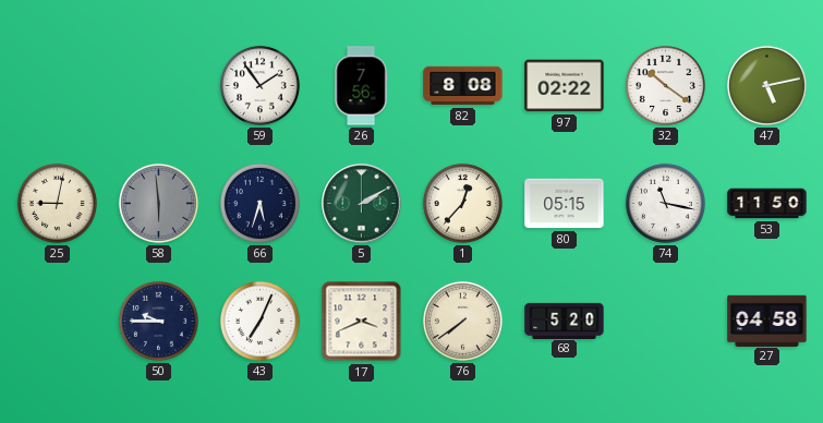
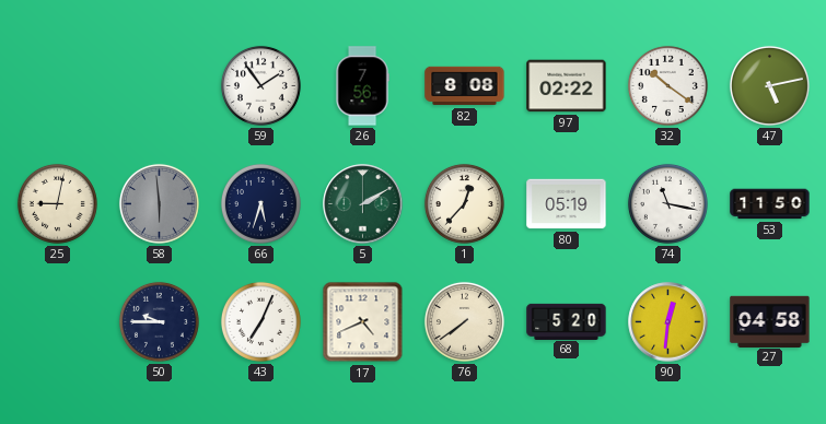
80: 05:15 -> 05:19
17: 3:41 -> 4:41
90: none -> 12:31
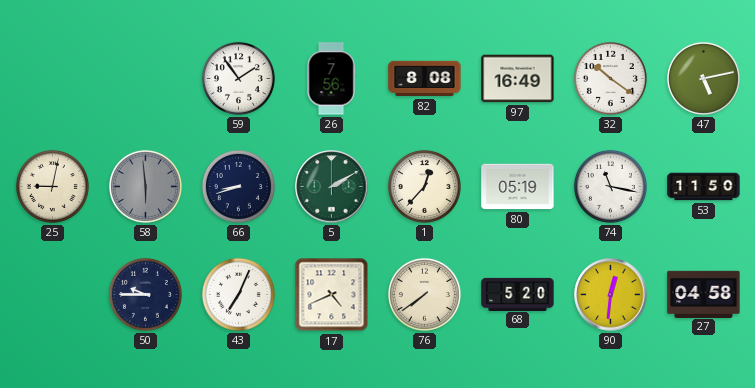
97: 02:22 -> 16:49
66: 5:33 -> 8:42
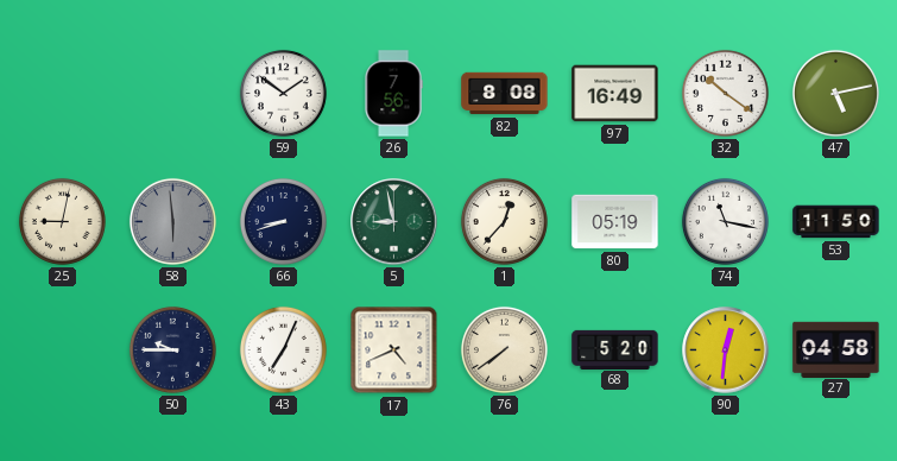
59: 1:54 -> 1:51
5: 2:10 -> 8:58
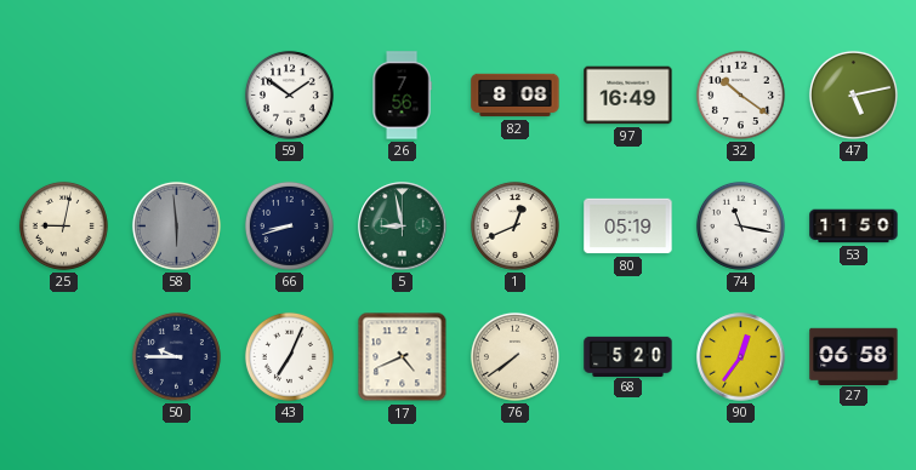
1: 12:37 -> 12:41
90: 12:31 -> 12:36
27: 04:58 -> 06:58
